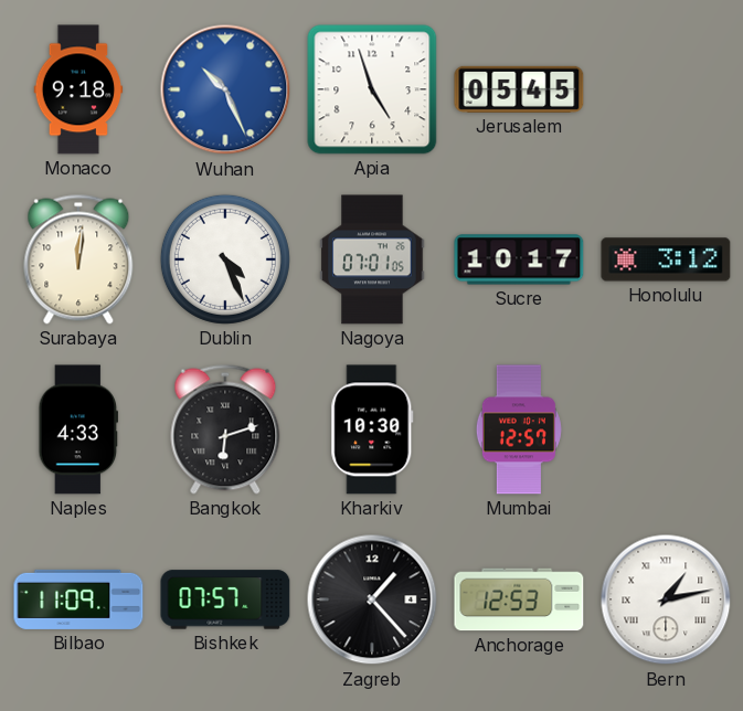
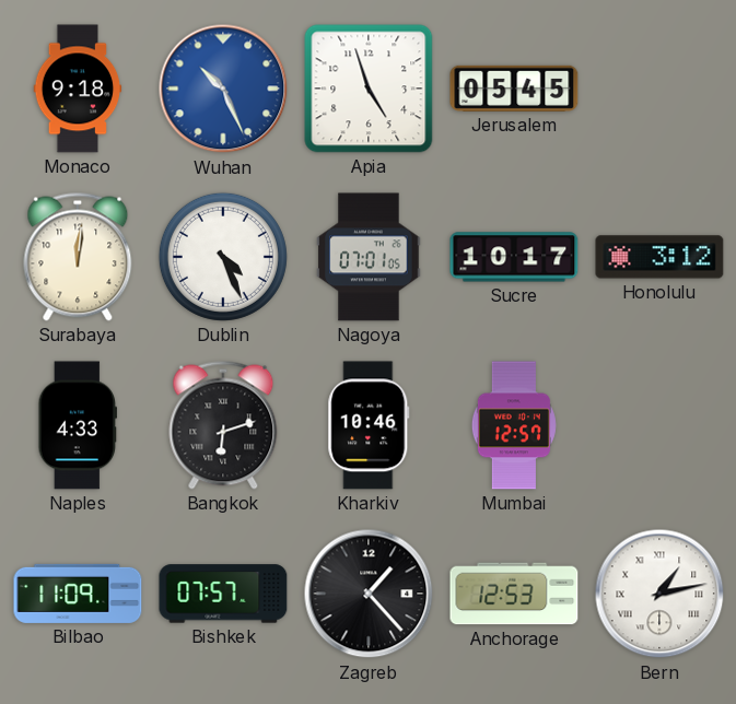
Kharkiv: 10:30 -> 10:46
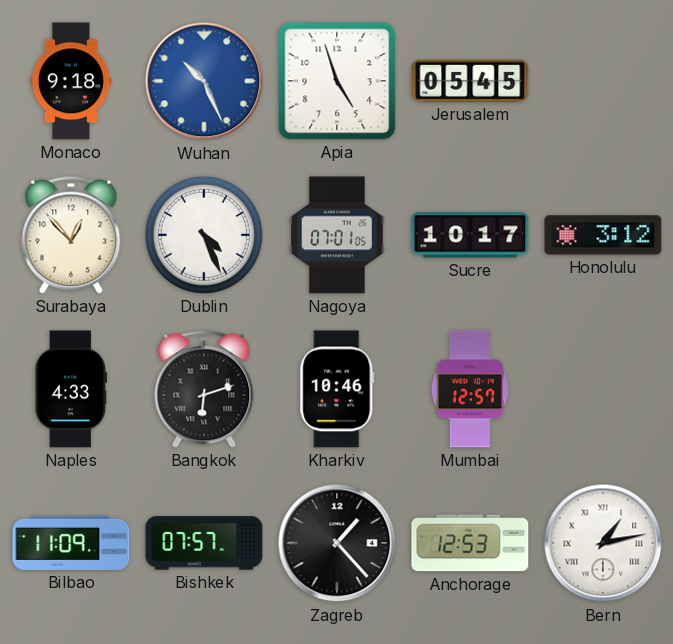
Surabaya: 12:01 -> 12:53
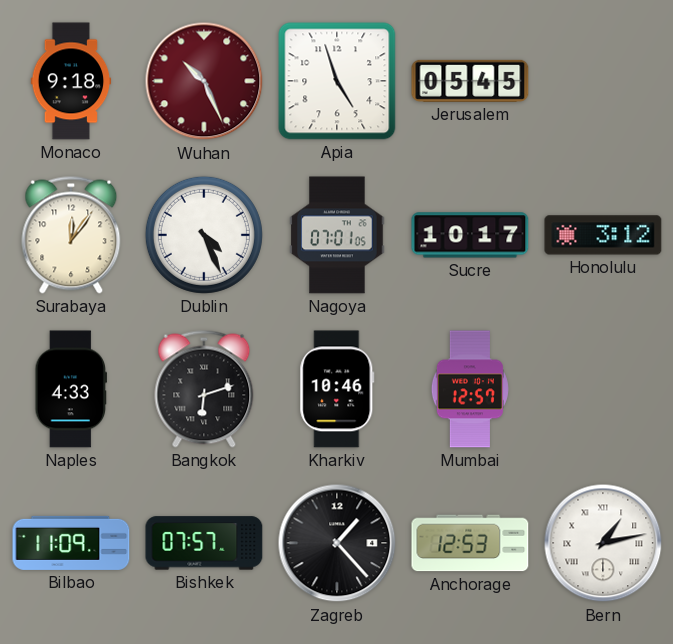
Wuhan dial: blue -> burgundy
Surabaya: 12:53 -> 12:06
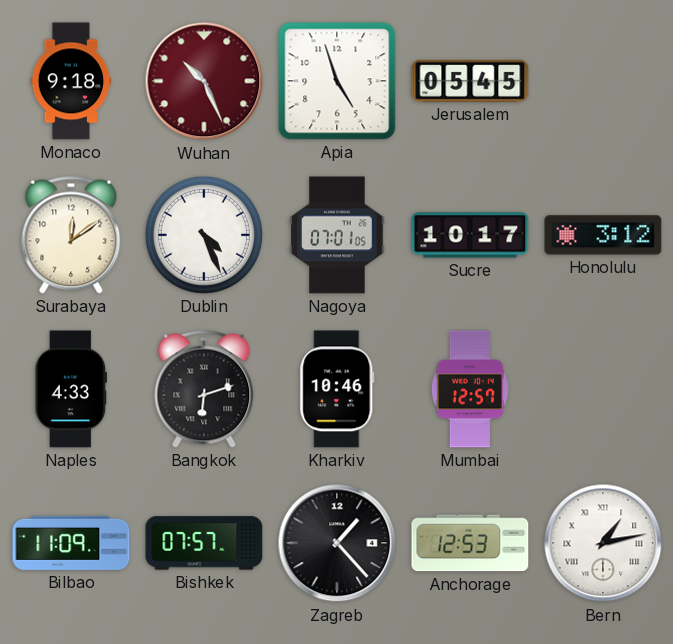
Surabaya: 12:06 -> 12:09
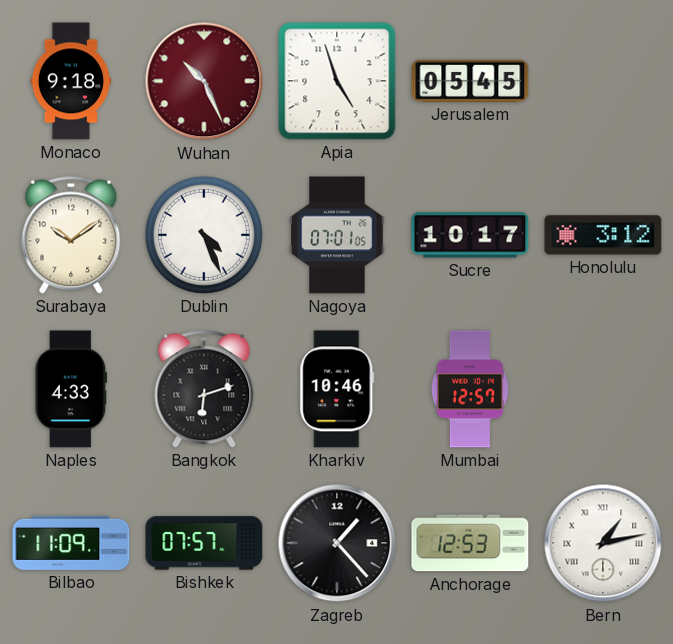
Surabaya: 12:09 -> 10:09
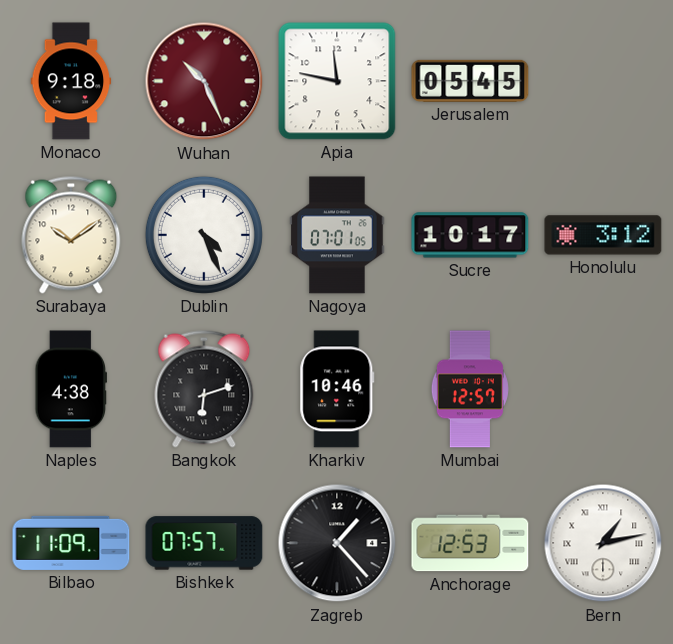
Apia: 4:57 -> 11:47
Naples: 4:33 -> 4:38
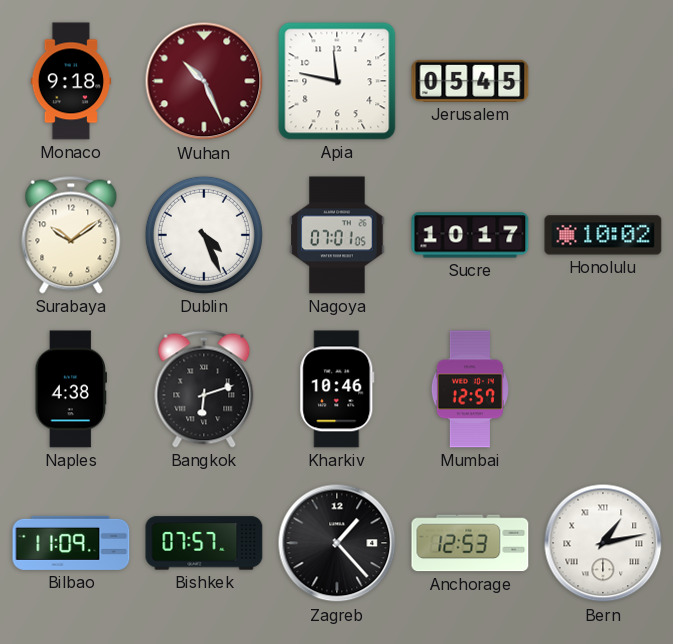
Honolulu: 3:12 -> 10:02
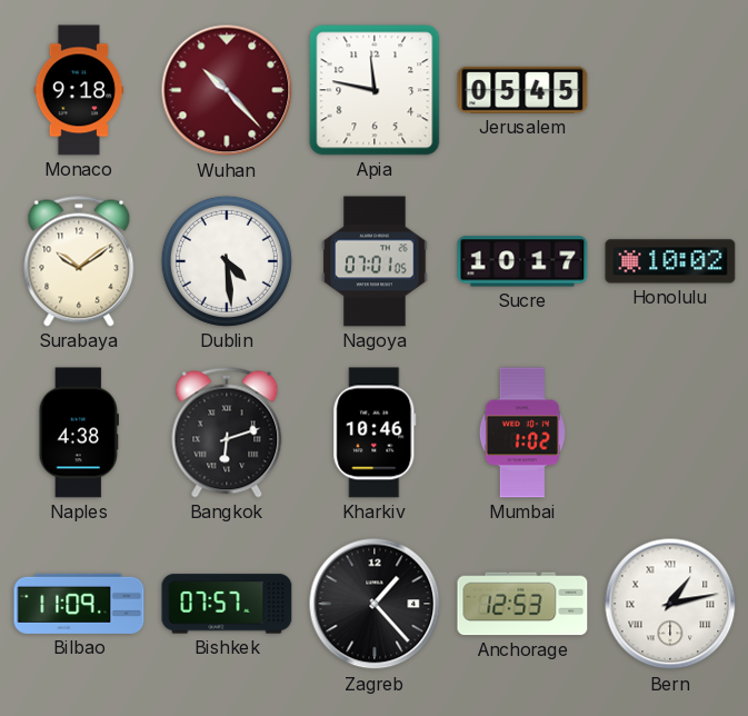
Wuhan: 10:26 -> 10:23
Dublin: 4:26 -> 4:29
Mumbai: 12:57 -> 1:02
